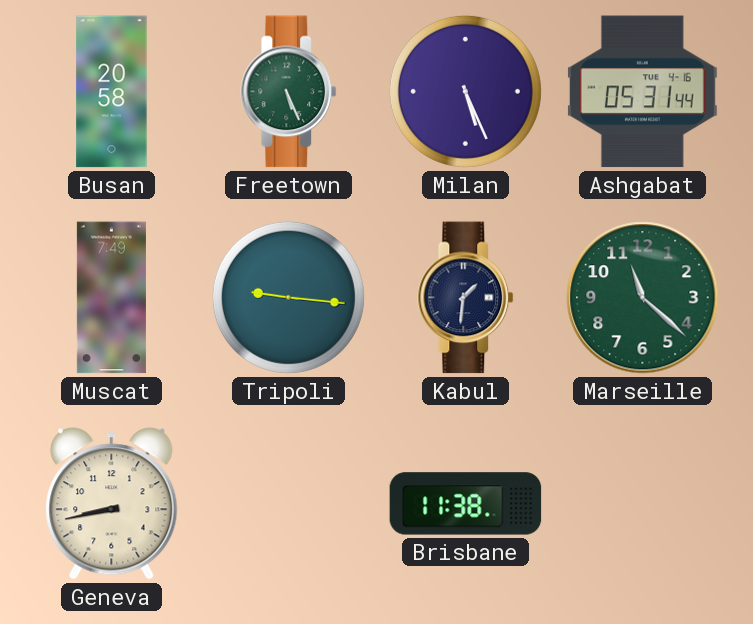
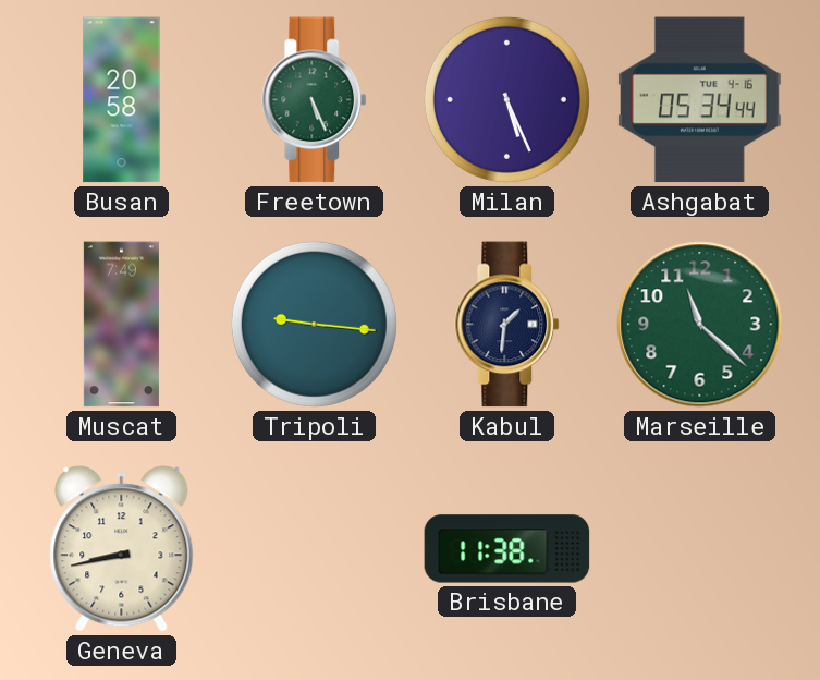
Ashgabat: 05:31 -> 05:34
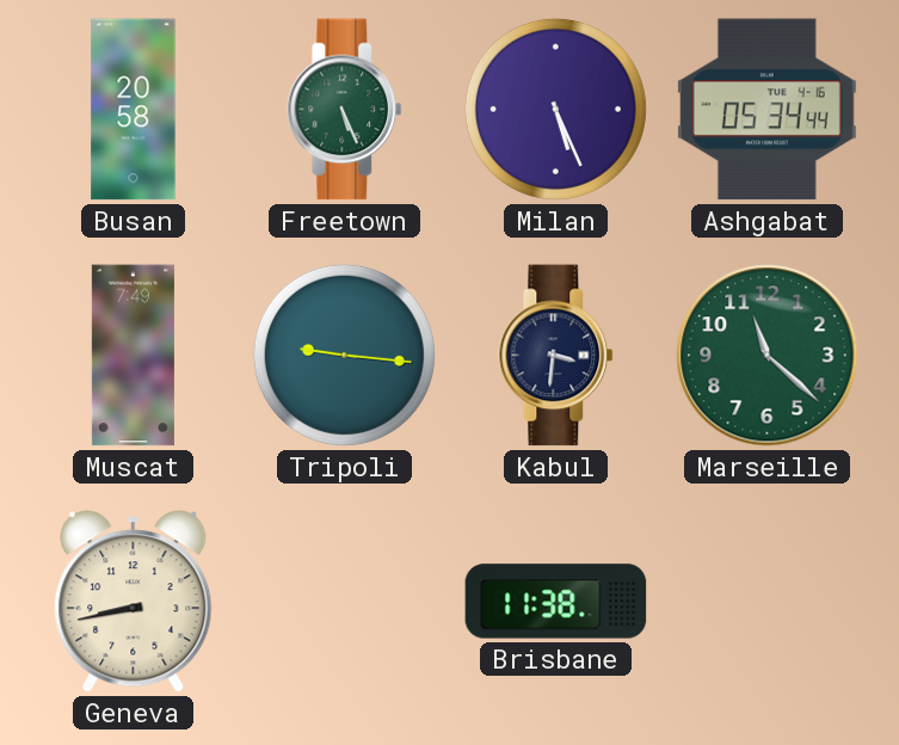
Kabul: 1:31 -> 3:31
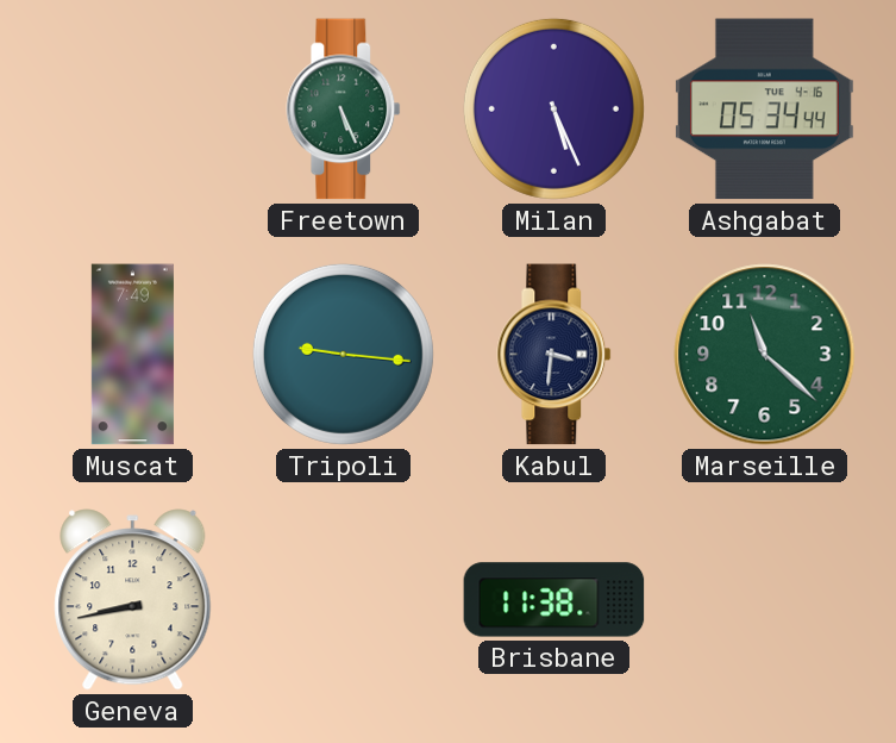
Busan: 20:58 -> none
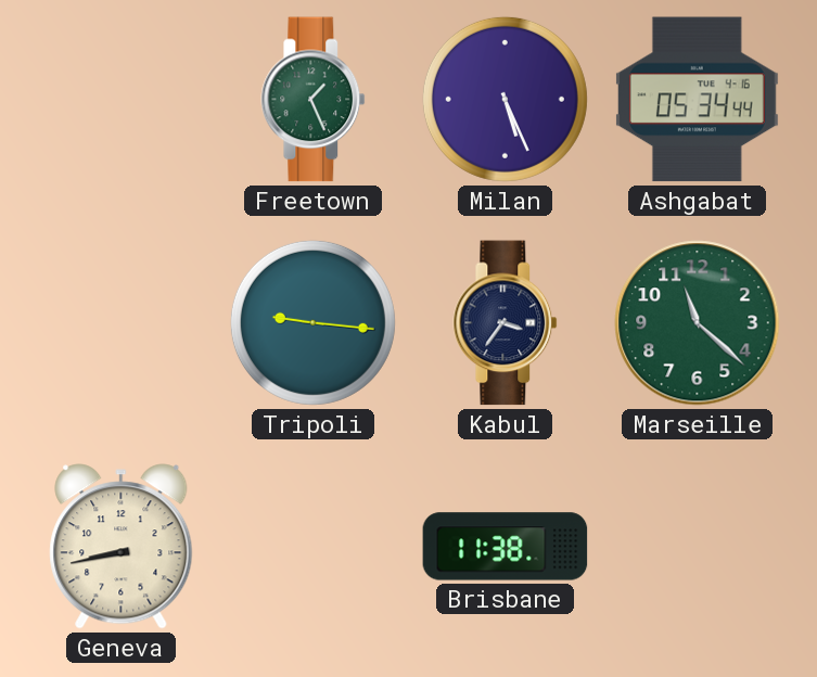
Freetown: 5:26 -> 1:26
Muscat: 7:49 -> none
Kabul: 3:31 -> 3:36
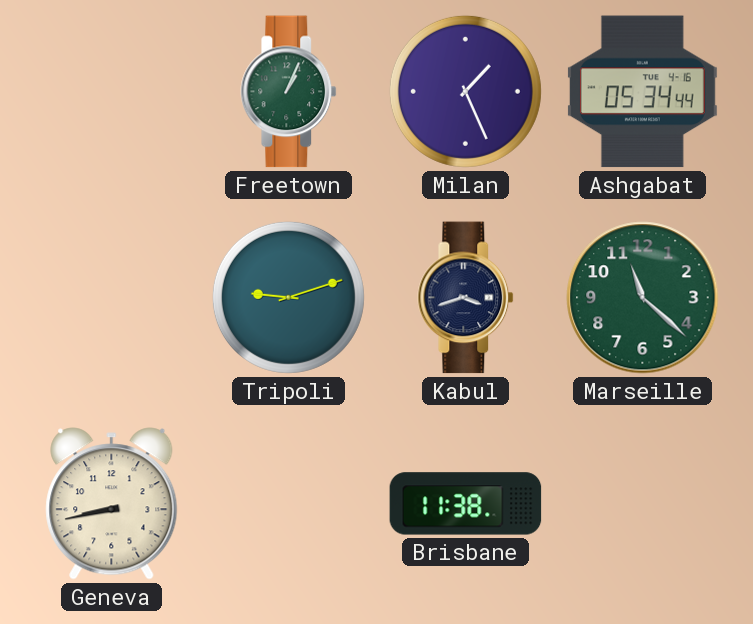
Freetown: 1:26 -> 1:04
Milan: 5:26 -> 1:26
Tripoli: 9:16 -> 9:12
Kabul: 3:36 -> 3:42
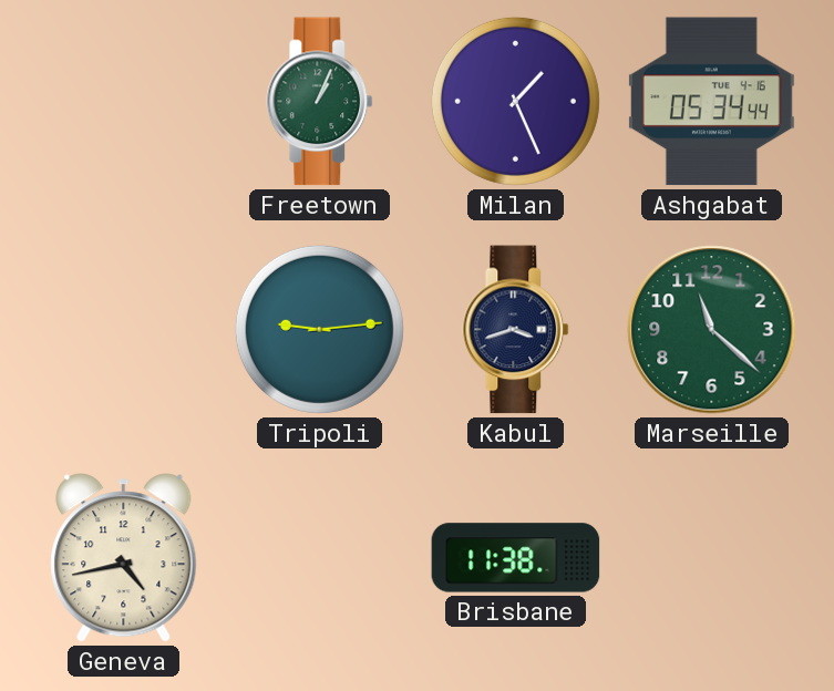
Tripoli: 9:12 -> 9:14
Geneva: 8:43 -> 4:43
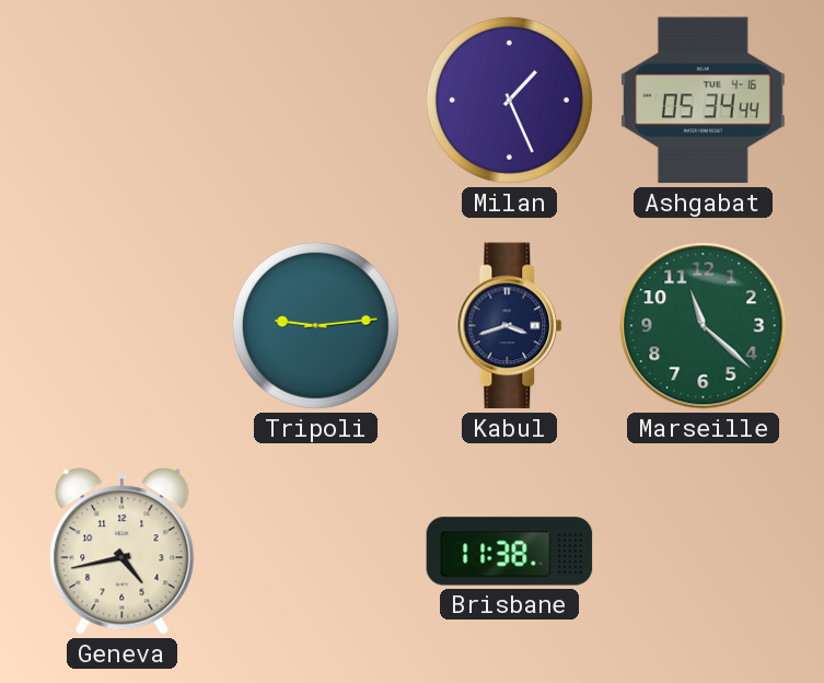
Freetown: 1:04 -> none
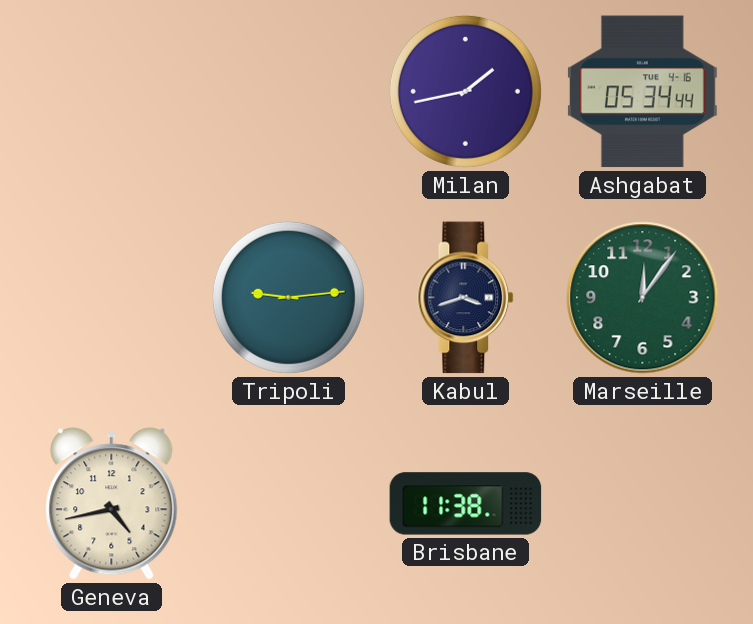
Milan: 1:26 -> 1:43
Marseille: 11:22 -> 12:06
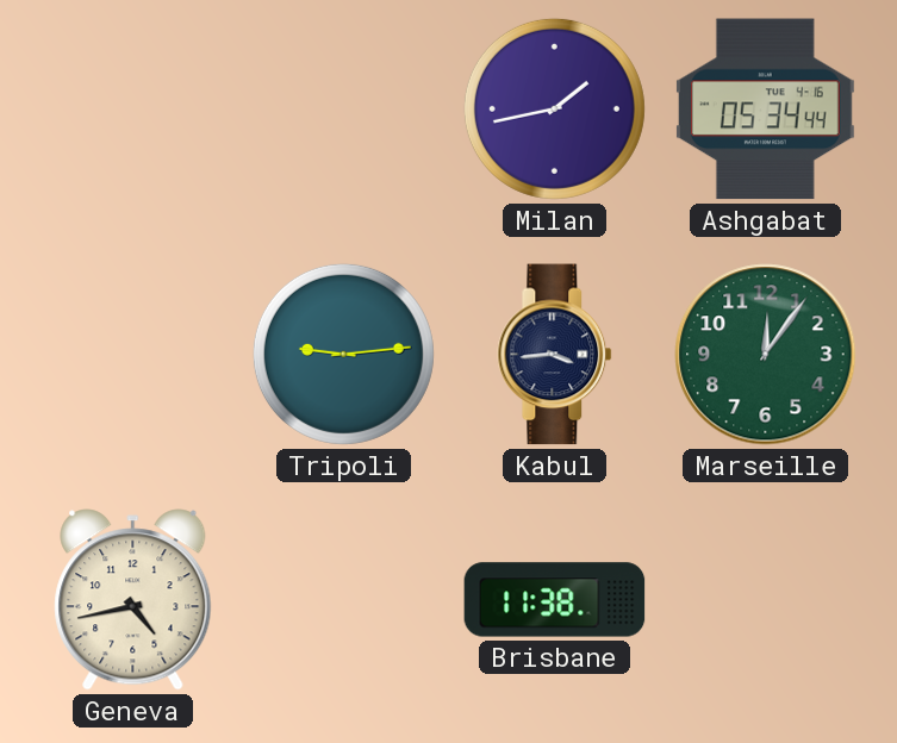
Kabul: 3:42 -> 3:44
